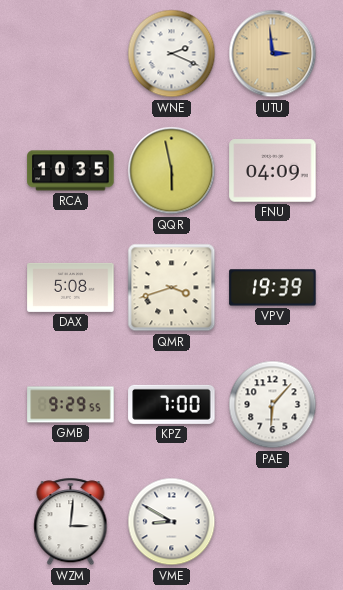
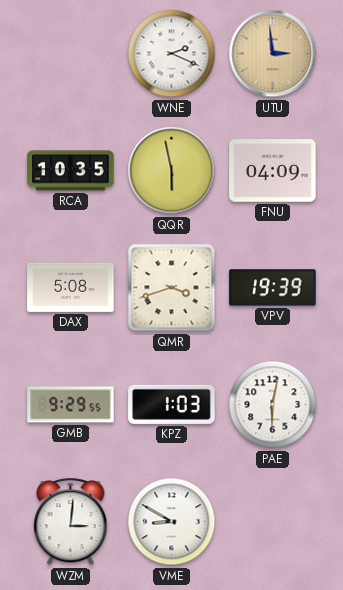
KPZ: 7:00 -> 1:03
PAE: 6:07 -> 6:02
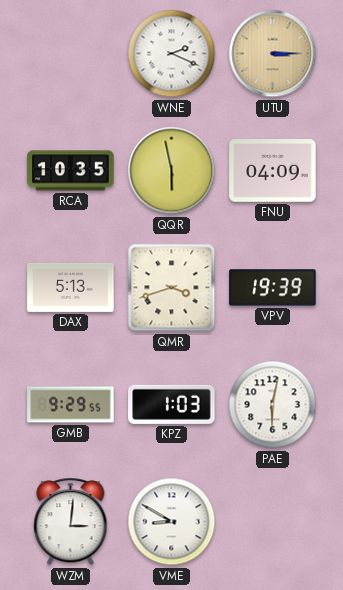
UTU: 2:59 -> 3:15
DAX: 5:08 -> 5:13
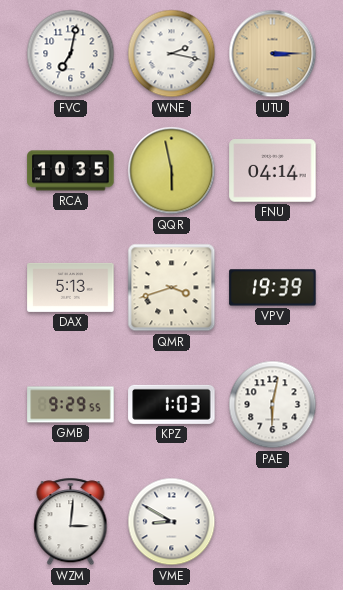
FVC: none -> 7:02
WNE: 2:19 -> 2:17
FNU: 04:09 -> 04:14
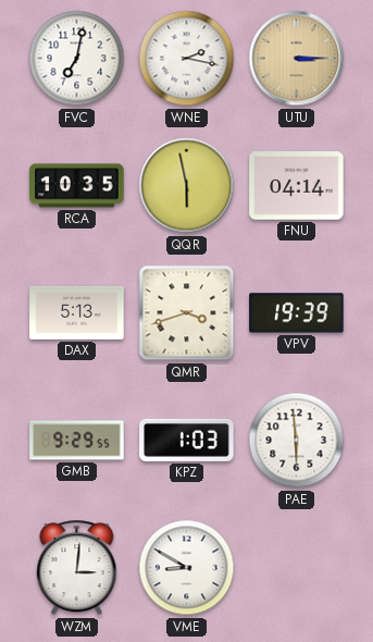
PAE: 6:02 -> 5:59
